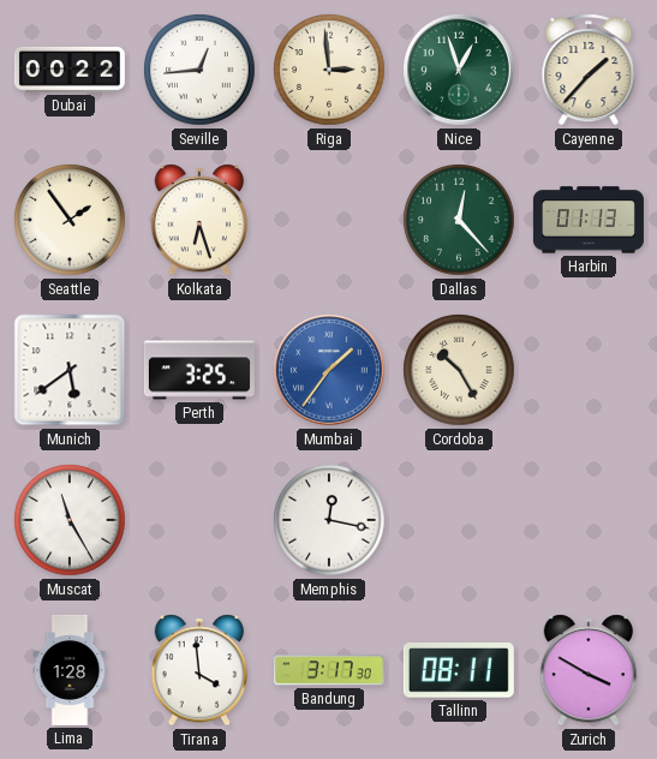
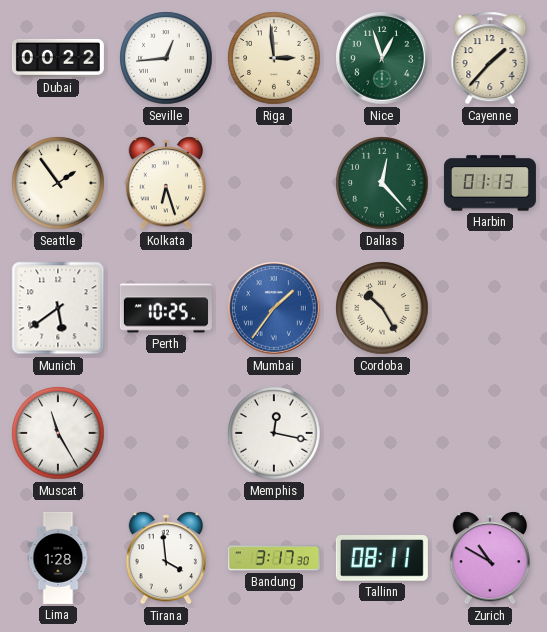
Perth: 3:25 -> 10:25
Zurich: 3:50 -> 10:50
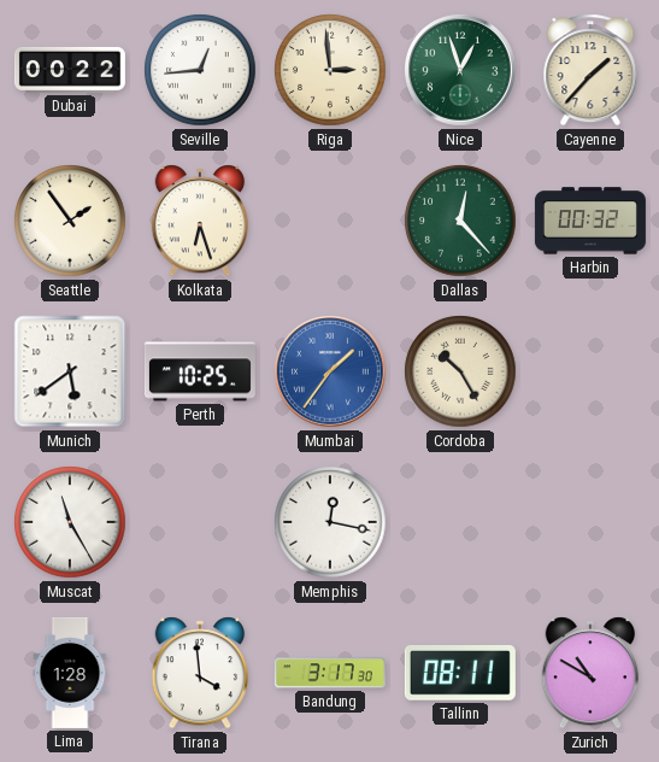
Harbin: 01:13 -> 00:32
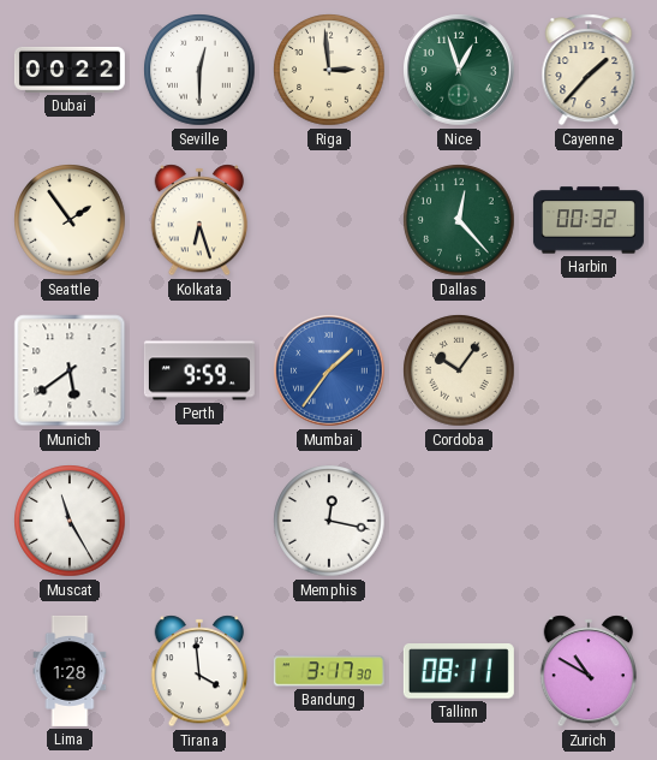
Seville: 12:44 -> 12:30
Perth: 10:25 -> 9:59
Cordoba: 10:25 -> 10:06
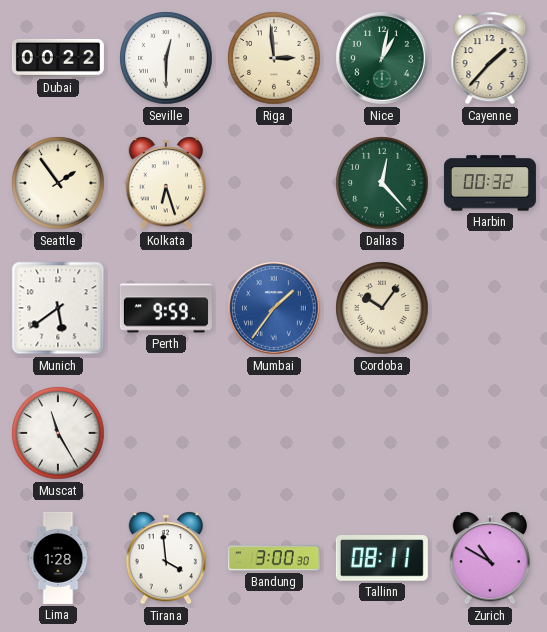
Nice: 12:57 -> 1:02
Memphis: 12:17 -> none
Bandung: 3:17 -> 3:00
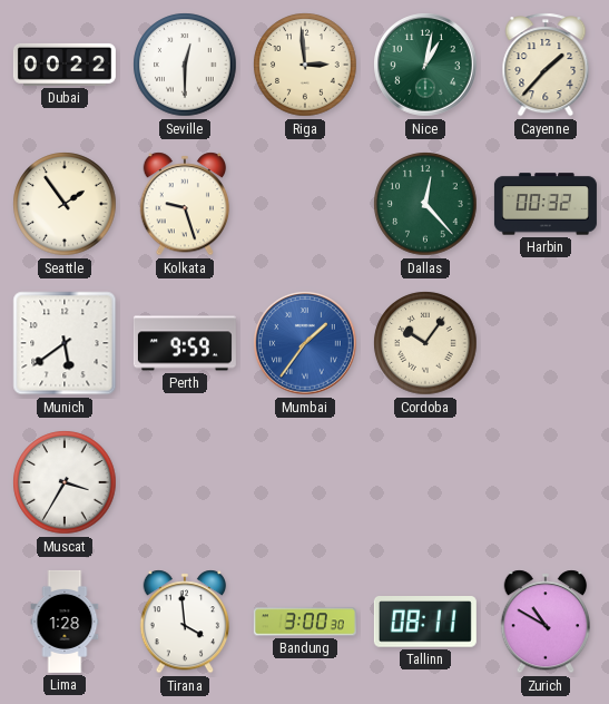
Kolkata: 6:27 -> 9:27
Muscat: 11:25 -> 3:35
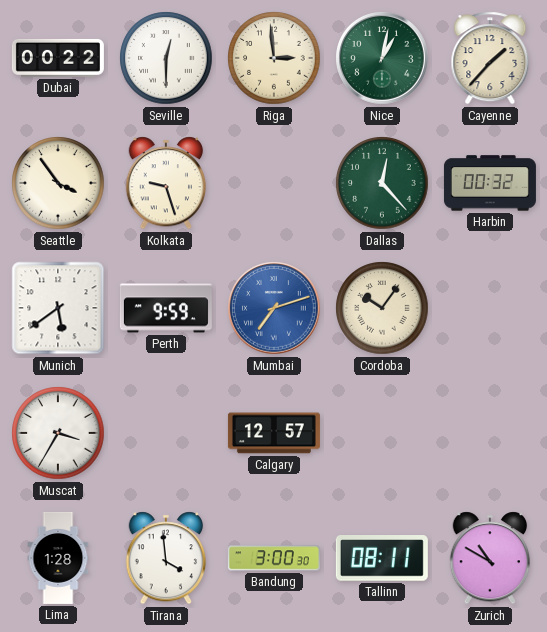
Seattle: 1:54 -> 3:54
Mumbai: 1:36 -> 7:12
Calgary: none -> 12:57
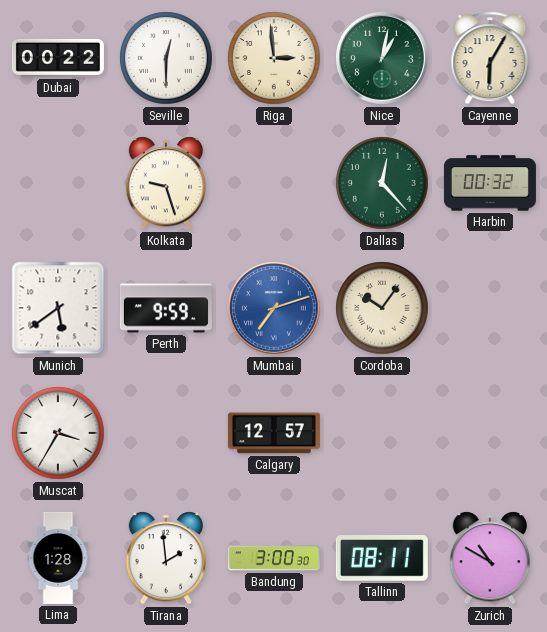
Cayenne: 1:37 -> 6:05
Seattle: 3:54 -> none
Tirana: 3:59 -> 1:59
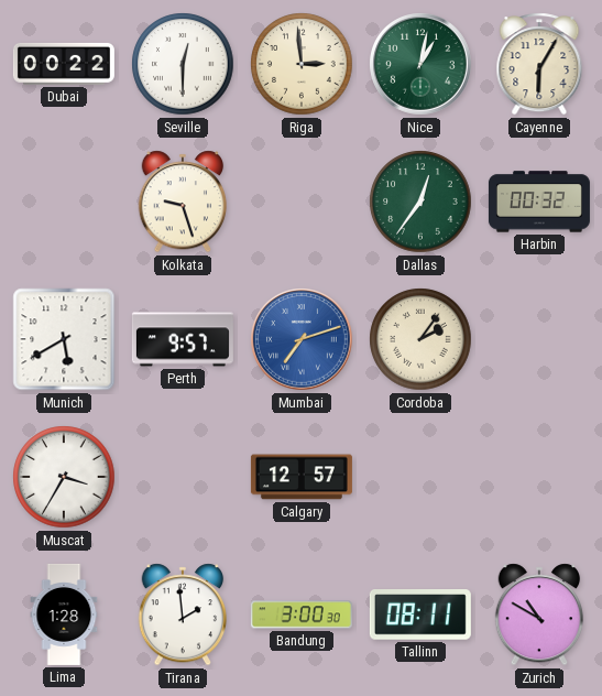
Dallas: 12:23 -> 12:36
Munich: 5:39 -> 5:40
Perth: 9:59 -> 9:57
Cordoba: 10:06 -> 2:06
